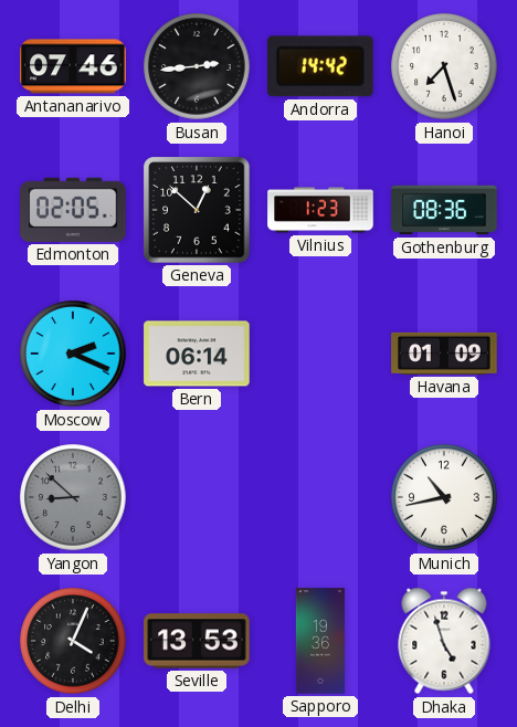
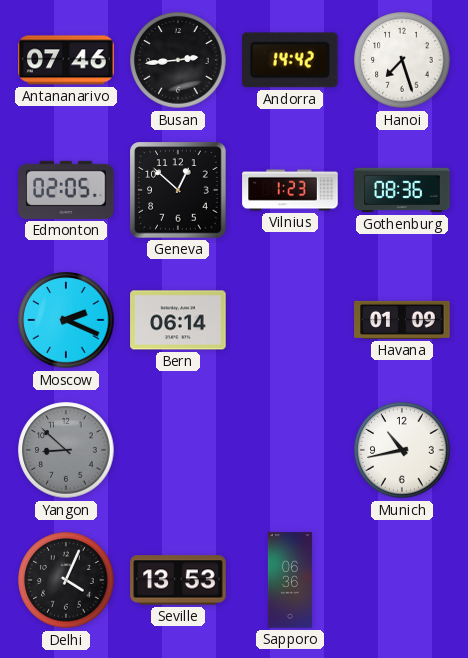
Sapporo: 19:36 -> 06:36
Dhaka: 4:57 -> none
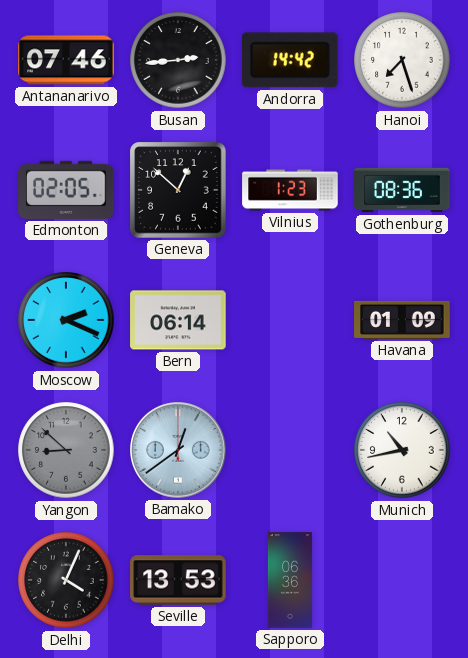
Bamako: none -> 12:39
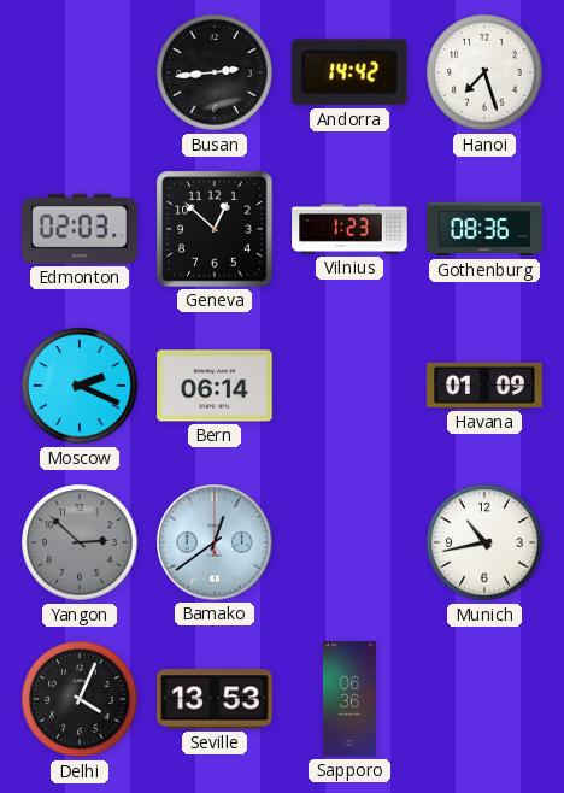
Antananarivo: 07:46 -> none
Edmonton: 02:05 -> 02:03
Yangon: 8:52 -> 2:52
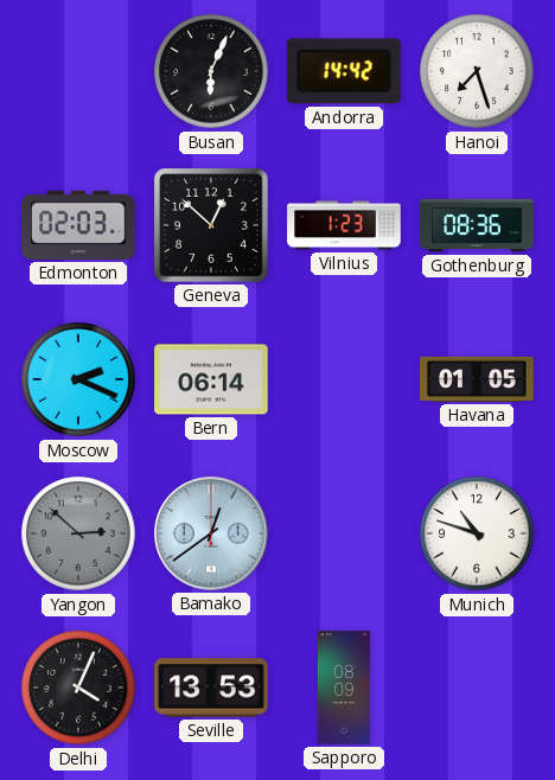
Busan: 2:44 -> 6:04
Havana: 01:09 -> 01:05
Munich: 10:43 -> 10:48
Sapporo: 06:36 -> 08:09
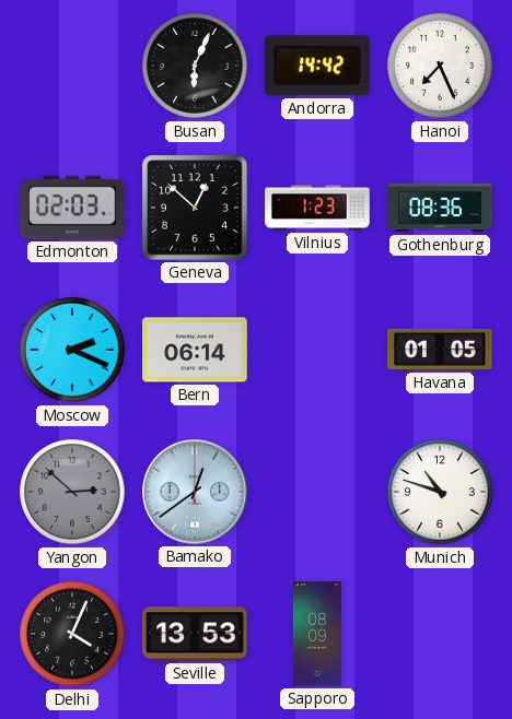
Hanoi: 7:27 -> 7:26
